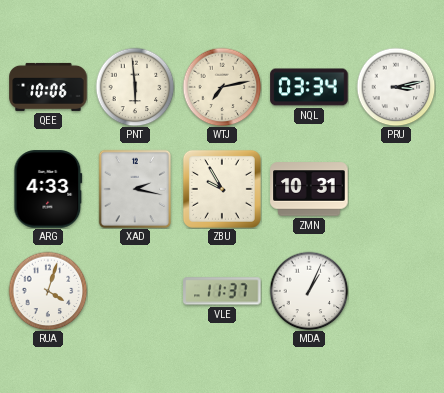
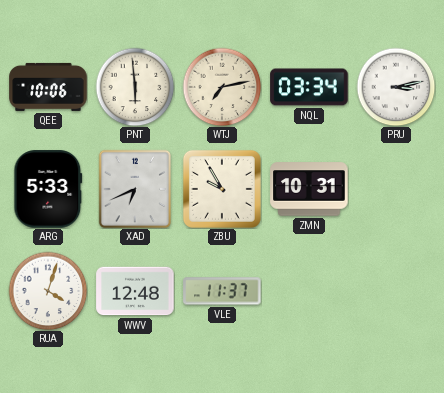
ARG: 4:33 -> 5:33
XAD: 2:17 -> 6:41
WWV: none -> 12:48
MDA: 1:04 -> none
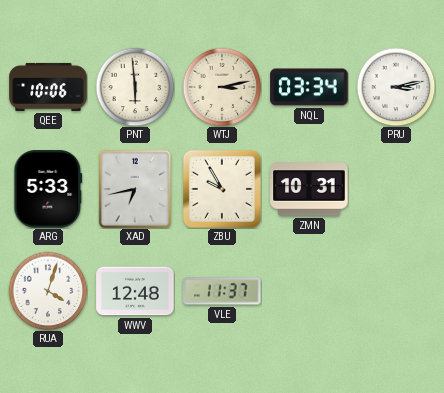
WTJ: 7:13 -> 3:13
XAD: 6:41 -> 6:43
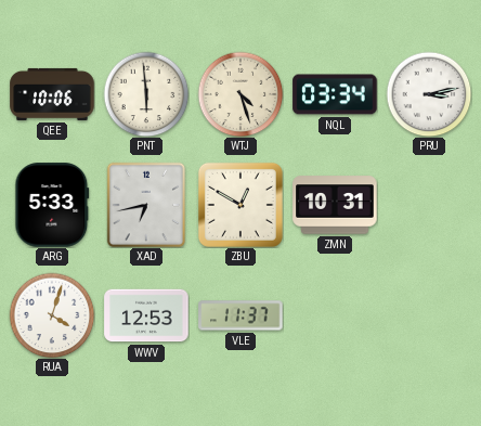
WTJ: 3:13 -> 4:27
ZBU: 9:55 -> 12:50
WWV: 12:48 -> 12:53
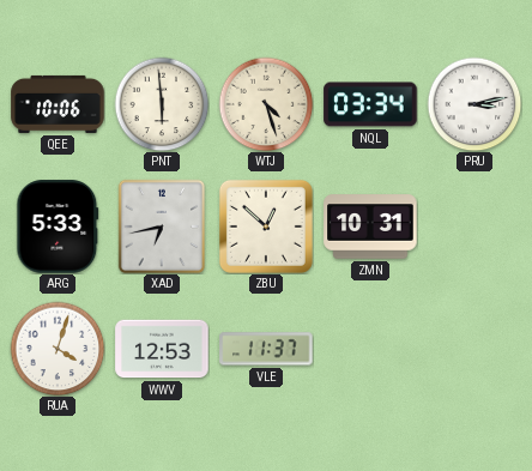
ZBU: 12:50 -> 12:52
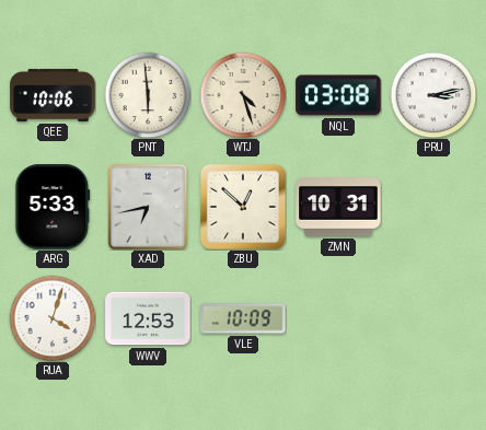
NQL: 03:34 -> 03:08
VLE: 11:37 -> 10:09
